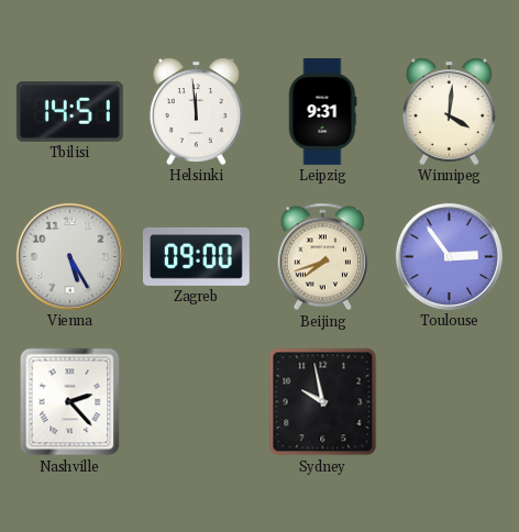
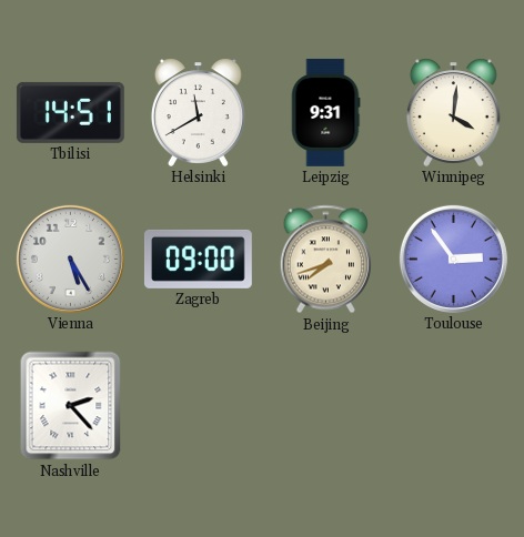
Helsinki: 11:59 -> 11:40
Sydney: 9:58 -> none
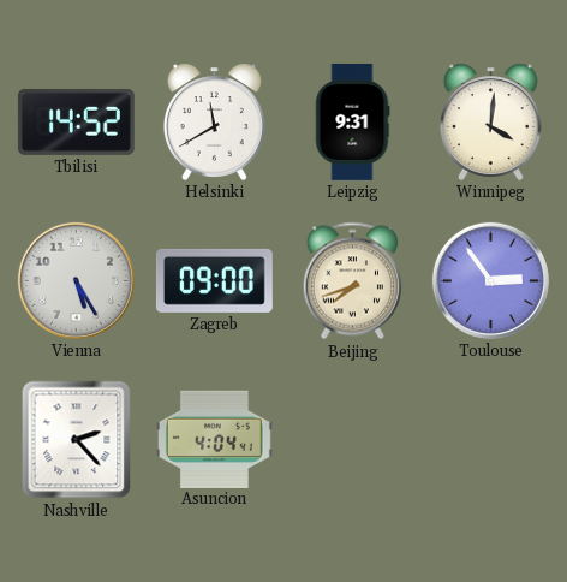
Tbilisi: 14:51 -> 14:52
Asuncion: none -> 4:04
